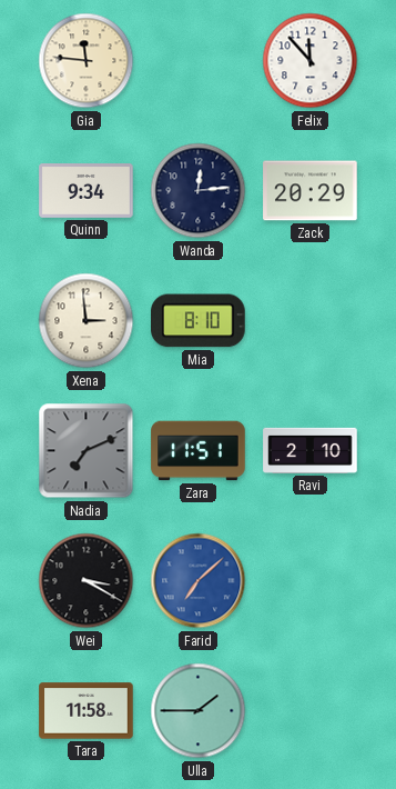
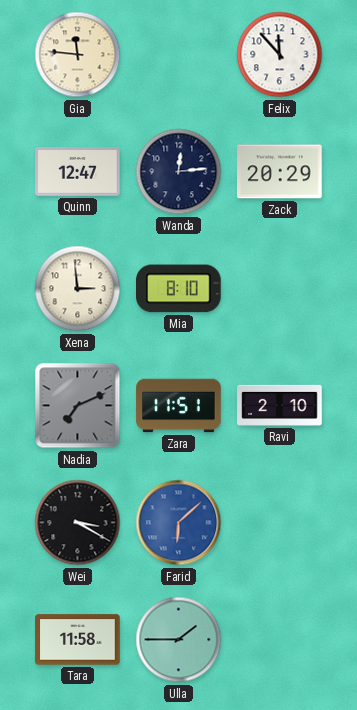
Quinn: 9:34 -> 12:47
Farid: 7:08 -> 6:08
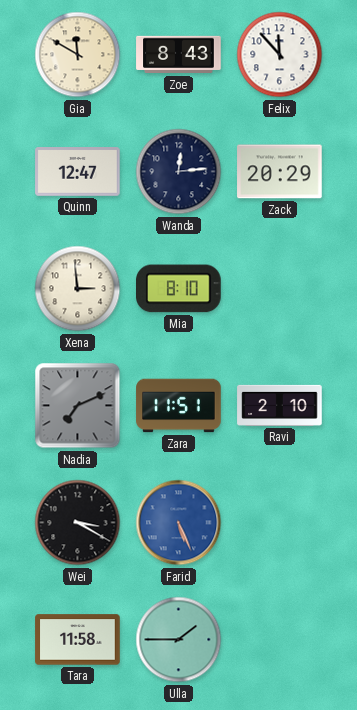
Gia: 11:46 -> 11:50
Zoe: none -> 8:43
Farid: 6:08 -> 5:26
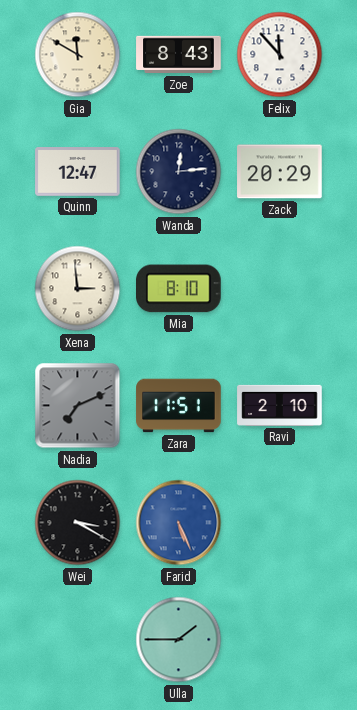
Tara: 11:58 -> none
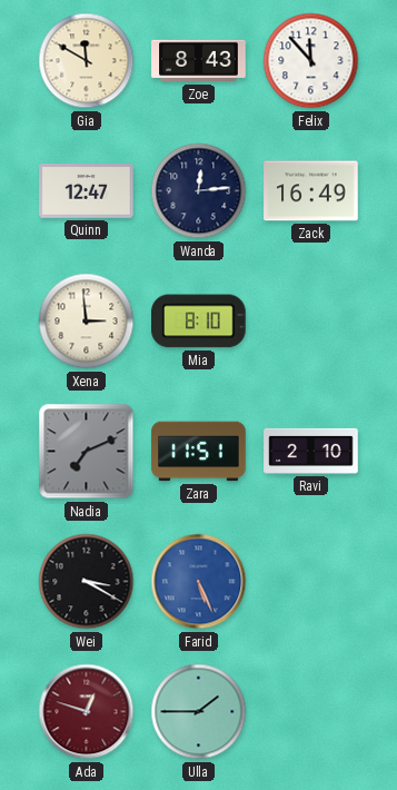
Zack: 20:29 -> 16:49
Ada: none -> 12:48
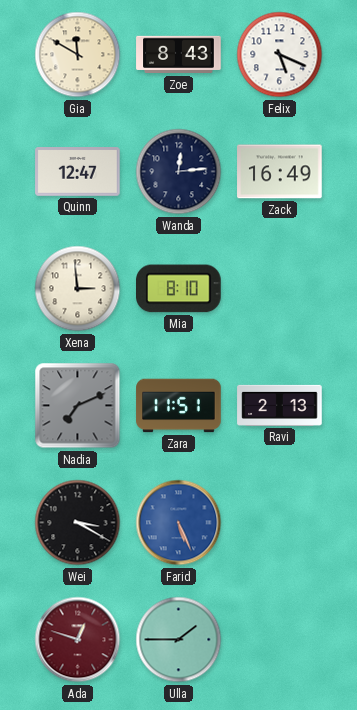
Felix: 11:53 -> 5:19
Ravi: 2:10 -> 2:13
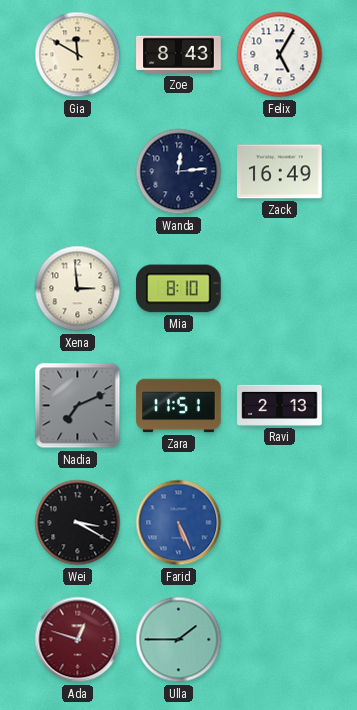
Felix: 5:19 -> 5:05
Quinn: 12:47 -> none
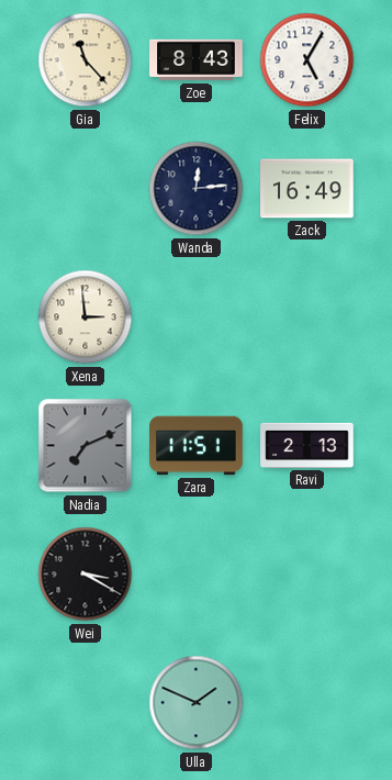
Gia: 11:50 -> 11:23
Mia: 8:10 -> none
Farid: 5:26 -> none
Ada: 12:48 -> none
Ulla: 1:45 -> 1:49
